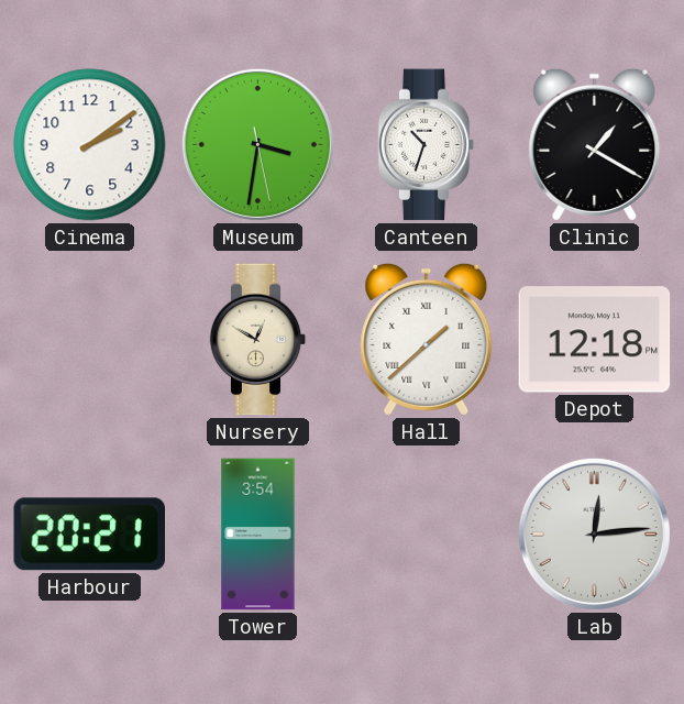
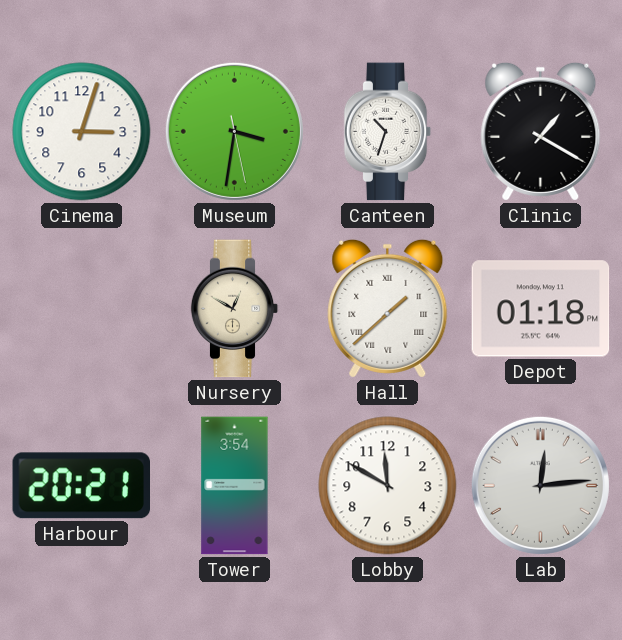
Cinema: 2:09 -> 3:03
Depot: 12:18 -> 01:18
Lobby: none -> 11:50
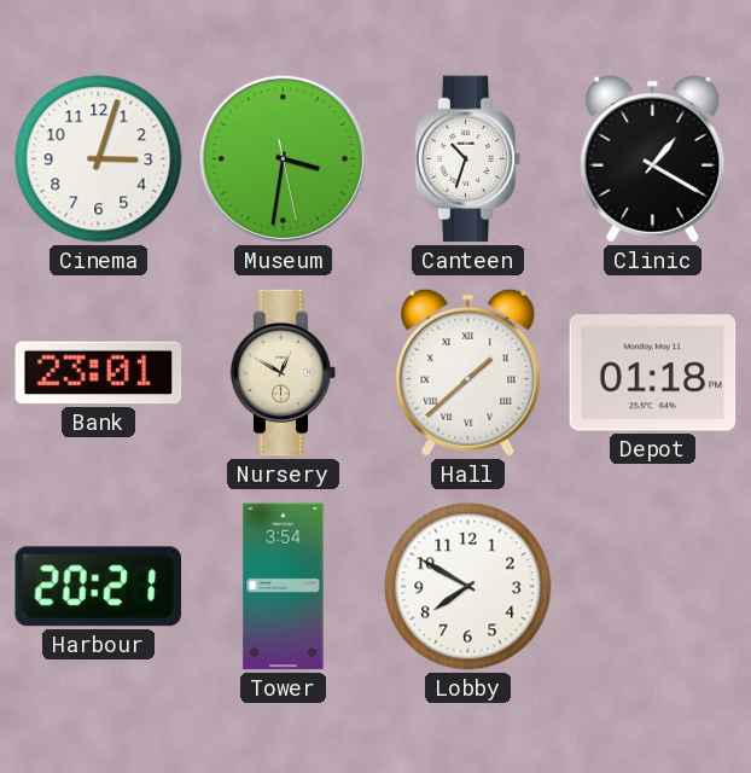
Bank: none -> 23:01
Lobby: 11:50 -> 7:50
Lab: 12:14 -> none
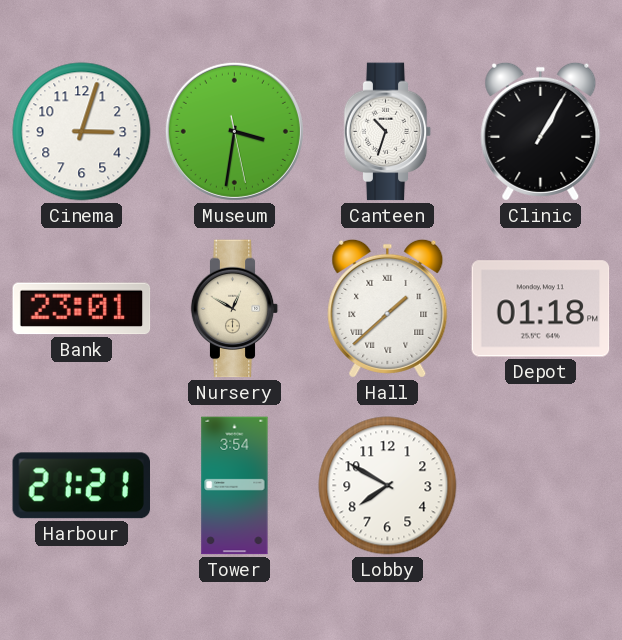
Clinic: 1:20 -> 1:05
Harbour: 20:21 -> 21:21
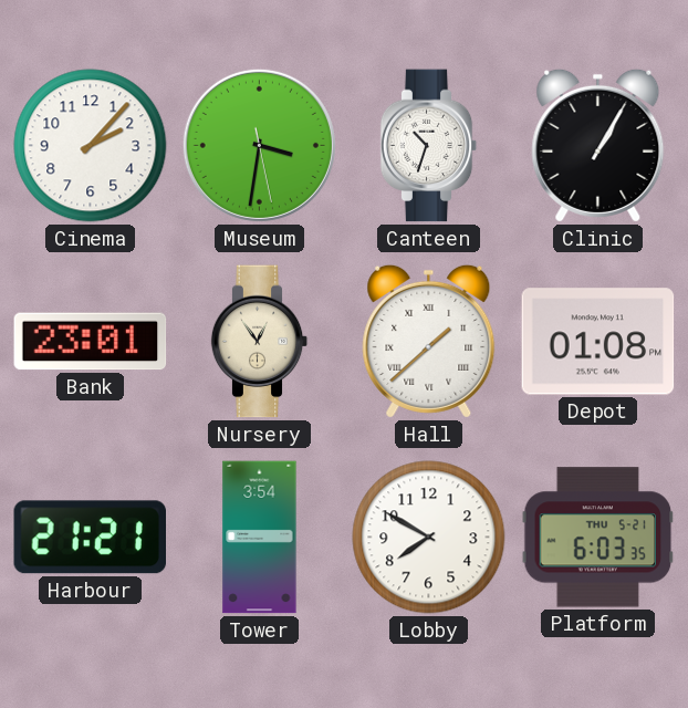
Cinema: 3:03 -> 2:07
Nursery: 12:50 -> 12:54
Depot: 01:18 -> 01:08
Platform: none -> 6:03
